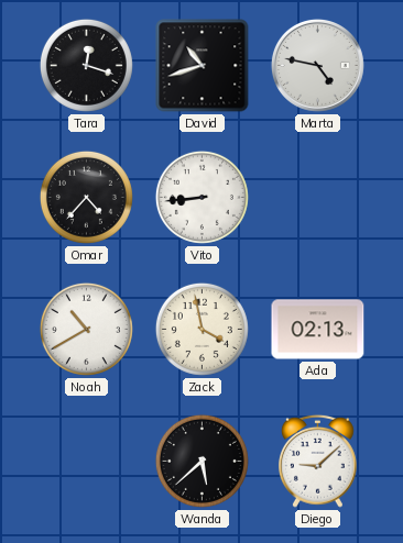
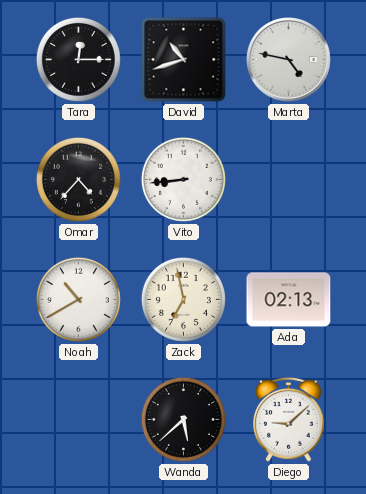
Tara: 12:18 -> 12:15
Zack: 3:58 -> 6:58
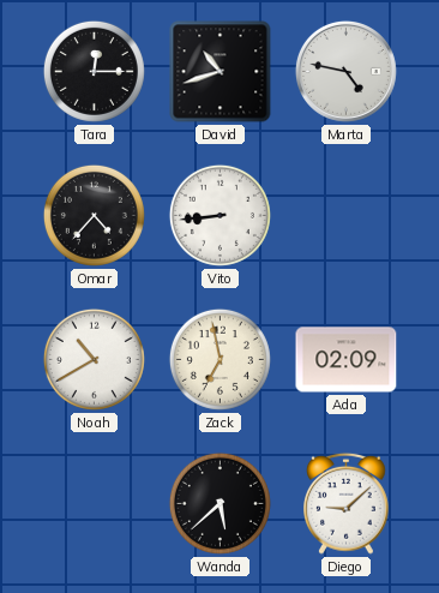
Ada: 02:13 -> 02:09
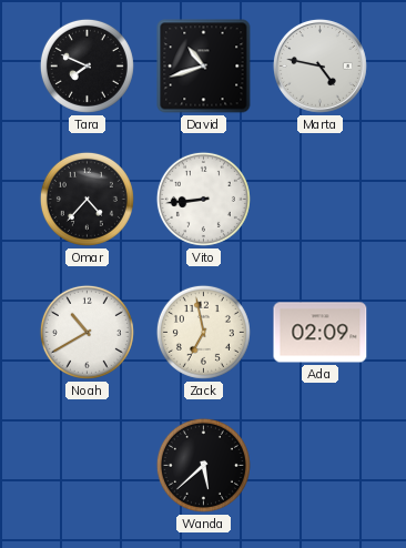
Tara: 12:15 -> 7:49
Diego: 9:08 -> none
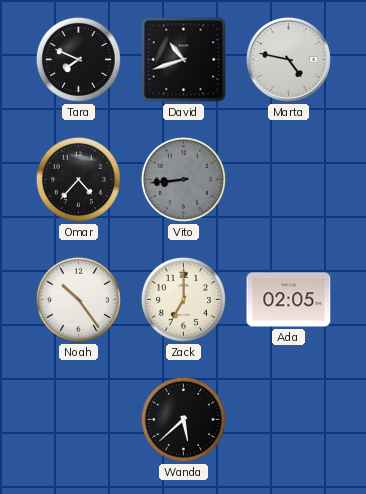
Vito dial: white -> grey
Noah: 10:40 -> 10:24
Zack: 6:58 -> 7:00
Ada: 02:09 -> 02:05
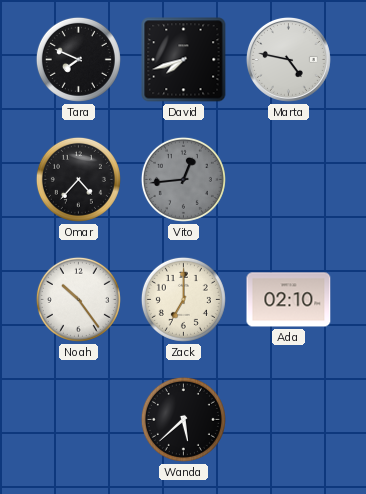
David: 10:42 -> 7:42
Vito: 8:44 -> 12:44
Ada: 02:05 -> 02:10
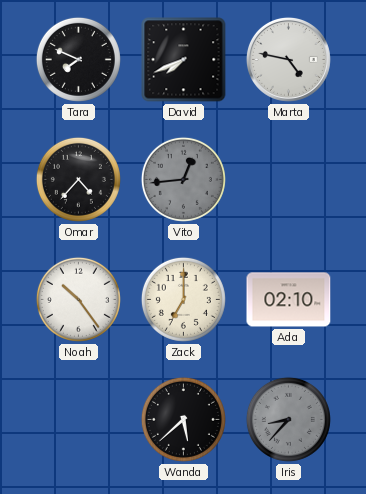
David: 7:42 -> 7:41
Iris: none -> 8:37
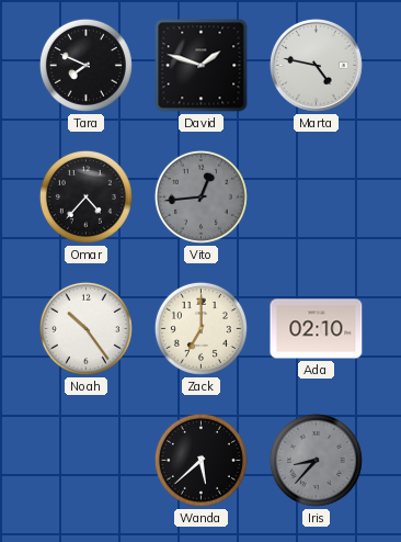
David: 7:41 -> 1:48
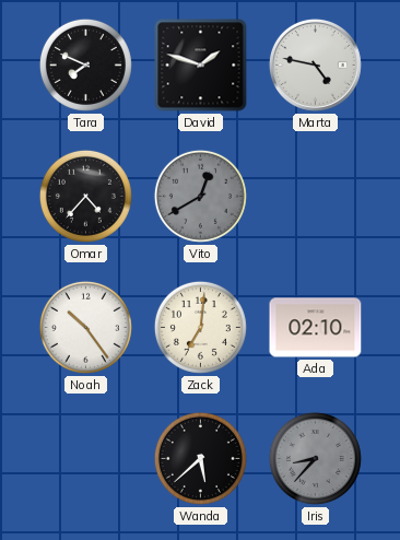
Vito: 12:44 -> 12:40
Zack: 7:00 -> 7:01
